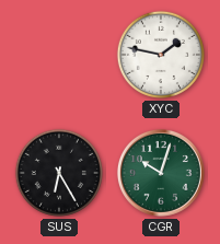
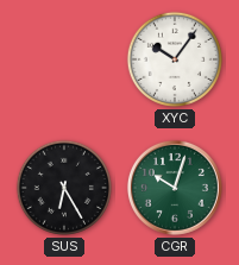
XYC: 1:47 -> 10:06
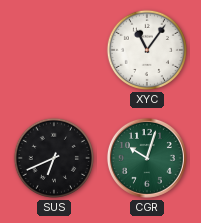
XYC: 10:06 -> 11:06
SUS: 6:25 -> 6:41
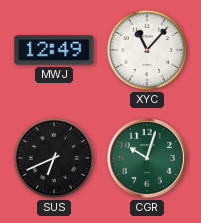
MWJ: none -> 12:49
XYC: 11:06 -> 11:07
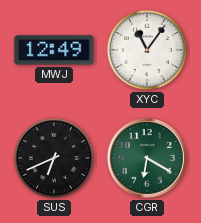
XYC: 11:07 -> 11:06
CGR: 10:03 -> 6:20
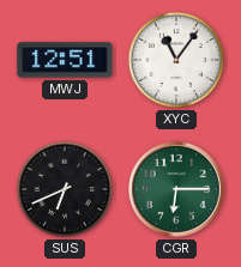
MWJ: 12:49 -> 12:51
CGR: 6:20 -> 6:15
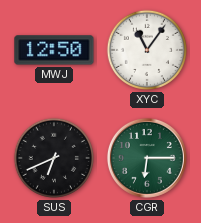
MWJ: 12:51 -> 12:50
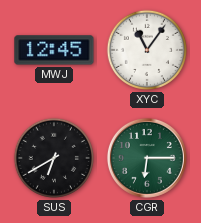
MWJ: 12:50 -> 12:45
SUS: 6:41 -> 6:40
